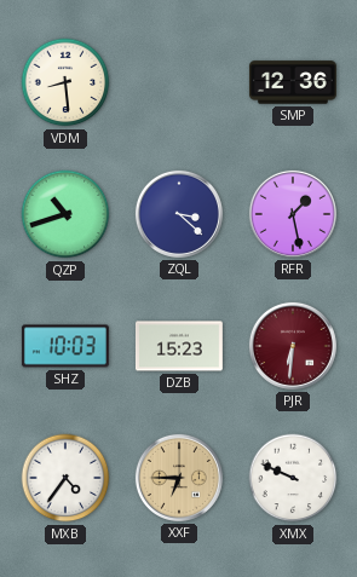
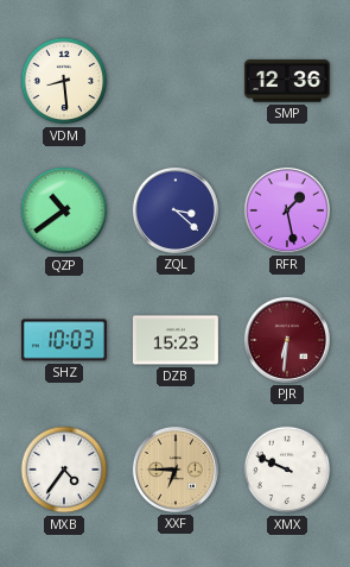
QZP: 10:42 -> 10:39
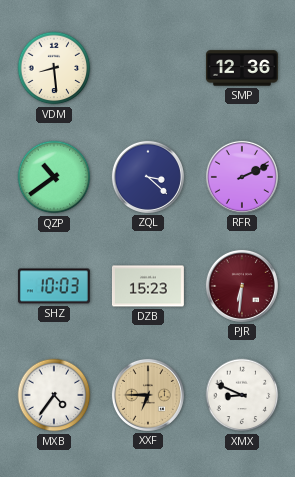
RFR: 1:28 -> 2:11
XMX: 9:49 -> 8:49
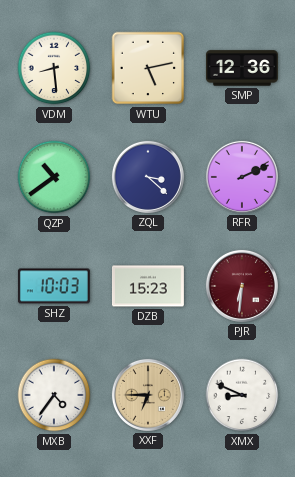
WTU: none -> 5:13
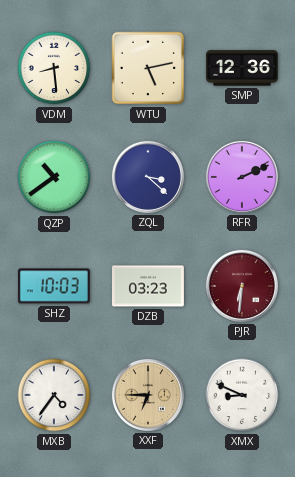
DZB: 15:23 -> 03:23
